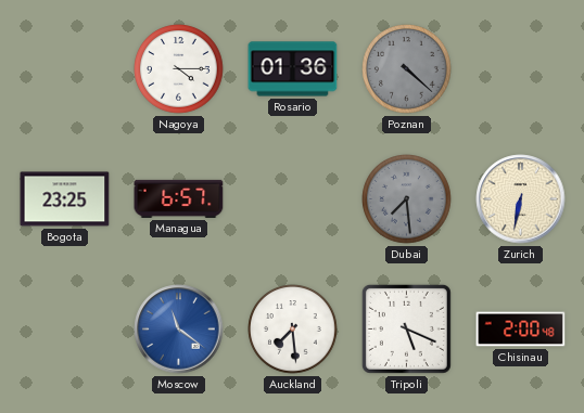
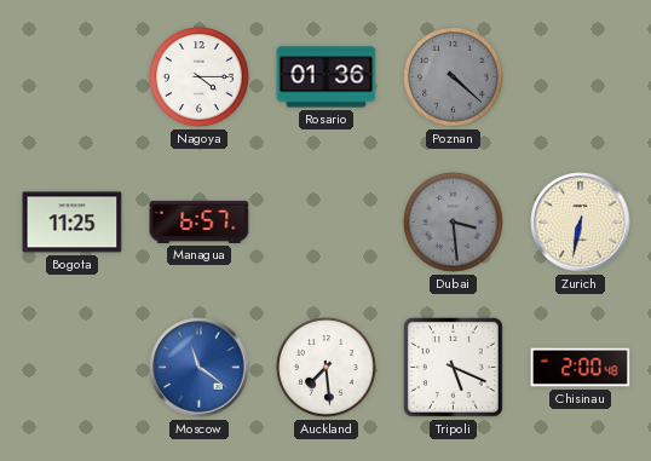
Bogota: 23:25 -> 11:25
Dubai: 7:29 -> 3:29
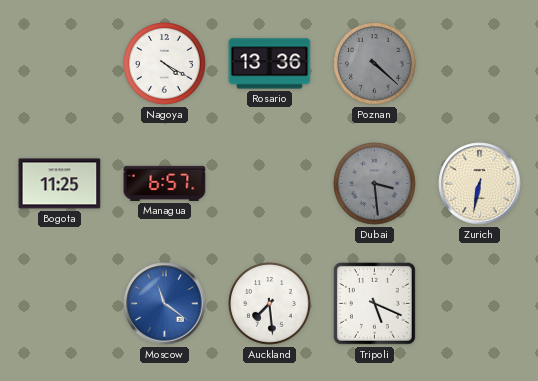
Nagoya: 4:15 -> 4:20
Rosario: 01:36 -> 13:36
Chisinau: 2:00 -> none
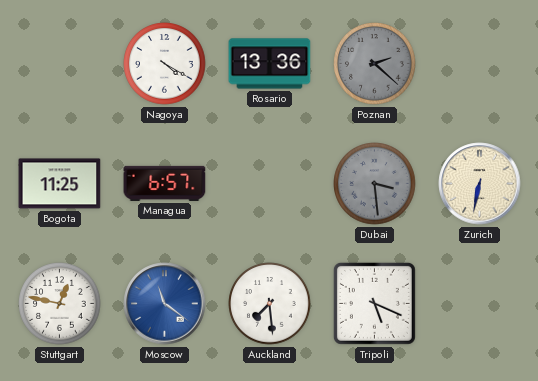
Poznan: 4:22 -> 2:22
Stuttgart: none -> 12:47
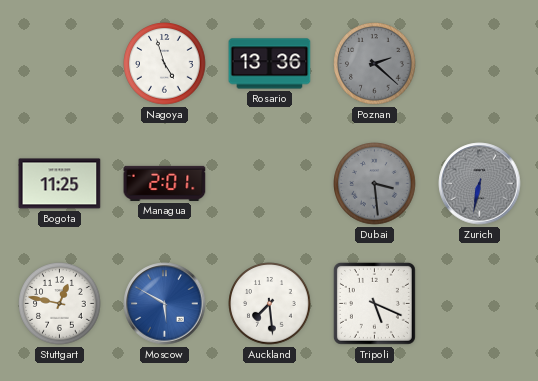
Nagoya: 4:20 -> 4:57
Managua: 6:57 -> 2:01
Zurich dial: cream -> grey
Moscow: 11:21 -> 5:50
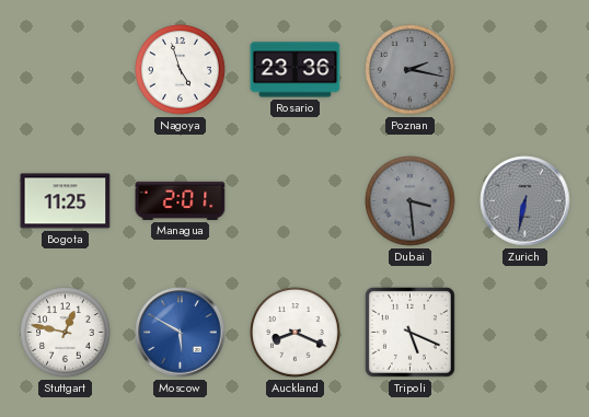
Rosario: 13:36 -> 23:36
Poznan: 2:22 -> 2:17
Auckland: 7:29 -> 8:19
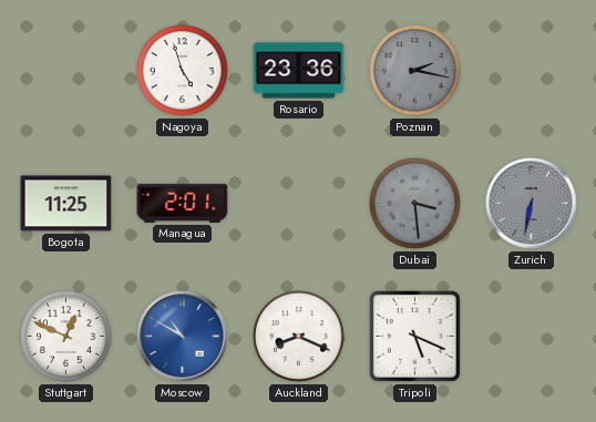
Stuttgart: 12:47 -> 12:49
Moscow: 5:50 -> 10:50
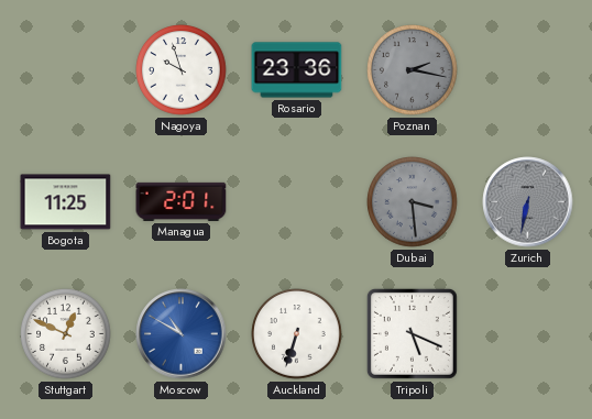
Nagoya: 4:57 -> 9:57
Auckland: 8:19 -> 6:33
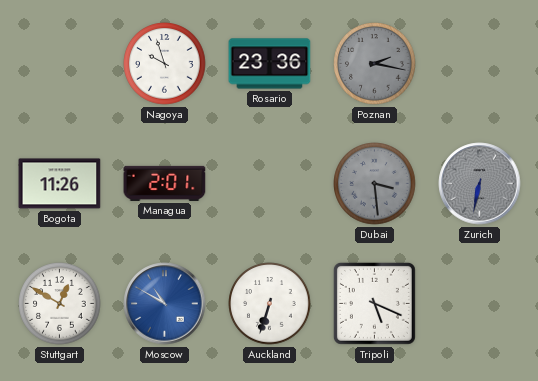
Bogota: 11:25 -> 11:26
Stuttgart: 12:49 -> 12:50
